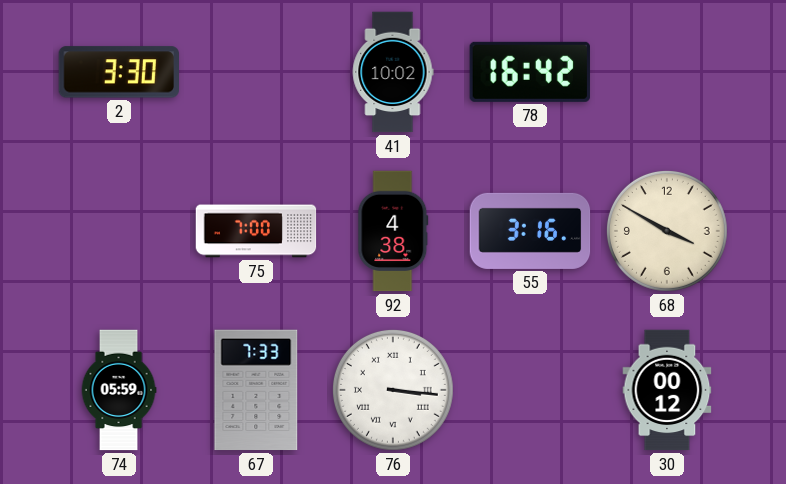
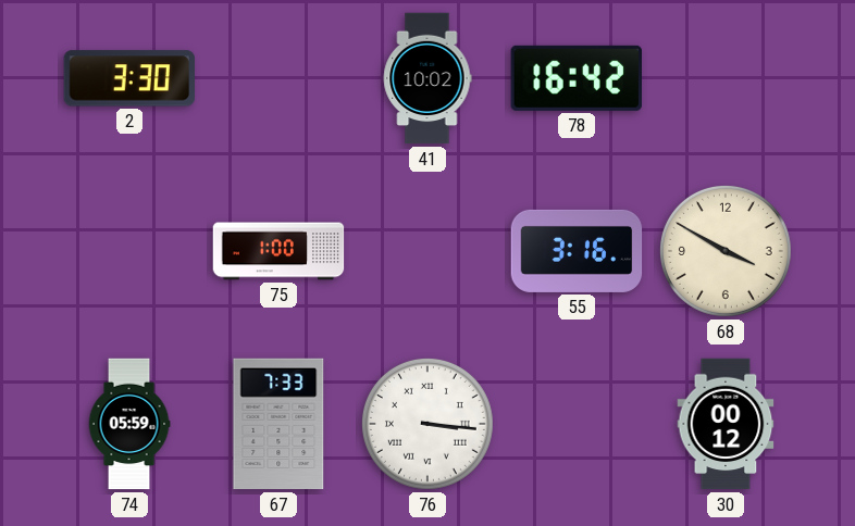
75: 7:00 -> 1:00
92: 4:38 -> none
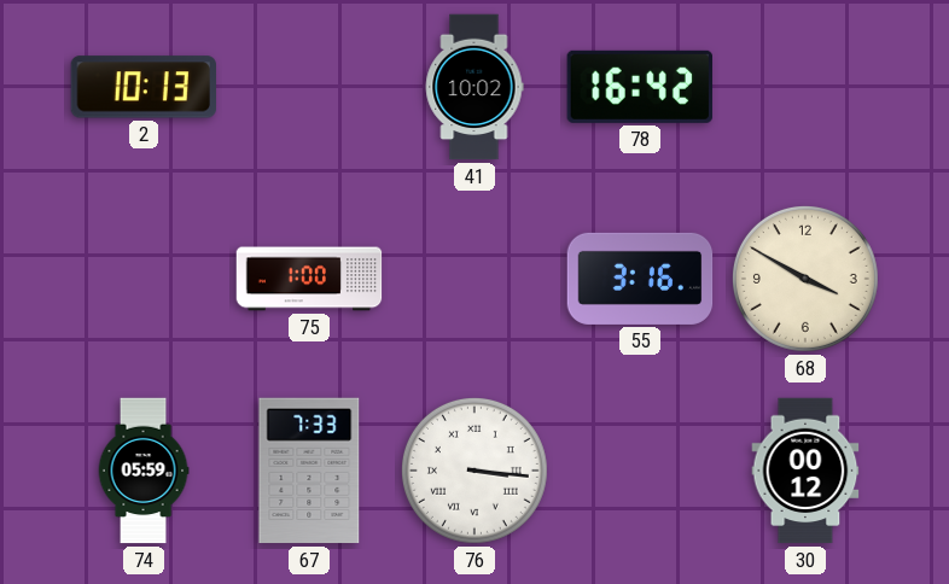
2: 3:30 -> 10:13
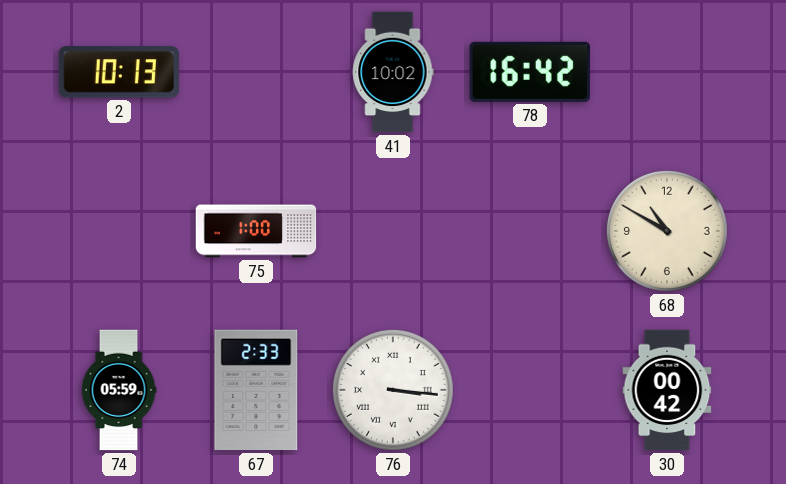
55: 3:16 -> none
68: 3:50 -> 10:50
67: 7:33 -> 2:33
30: 00:12 -> 00:42
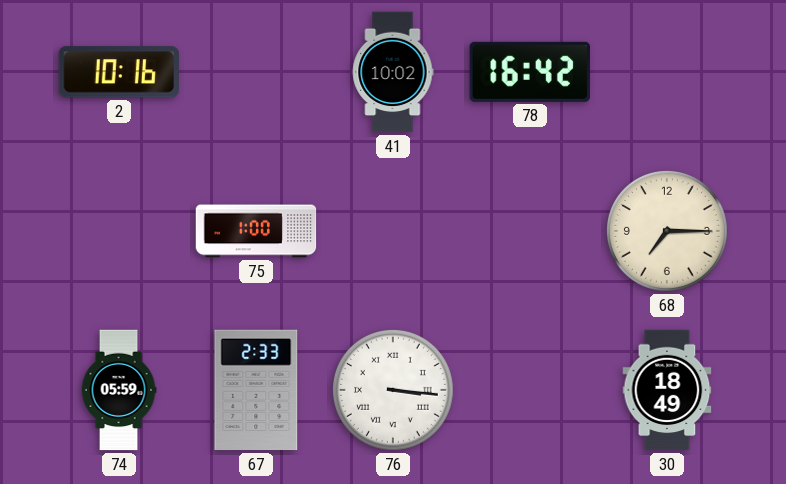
2: 10:13 -> 10:16
68: 10:50 -> 7:15
30: 00:42 -> 18:49
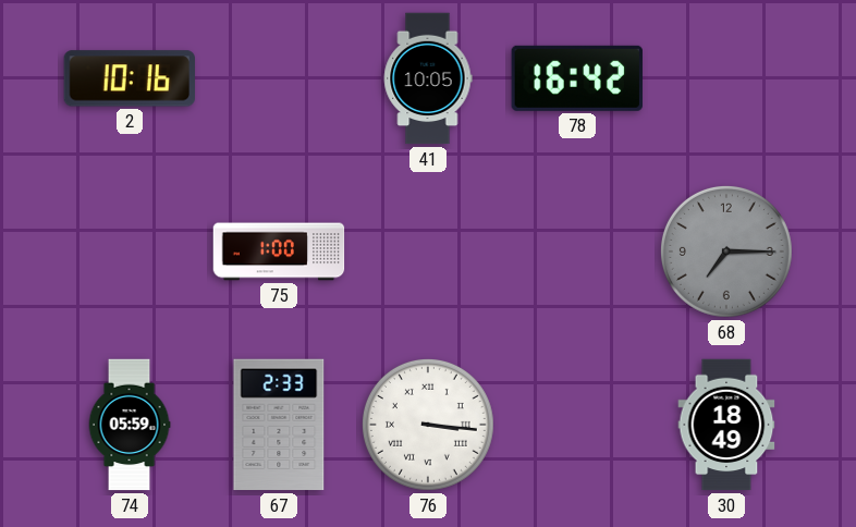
41: 10:02 -> 10:05
68 dial: cream -> grey
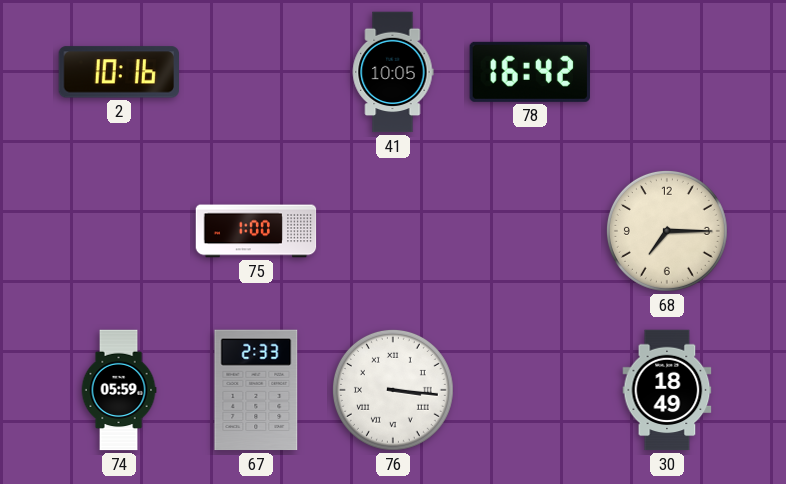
68 dial: grey -> cream
